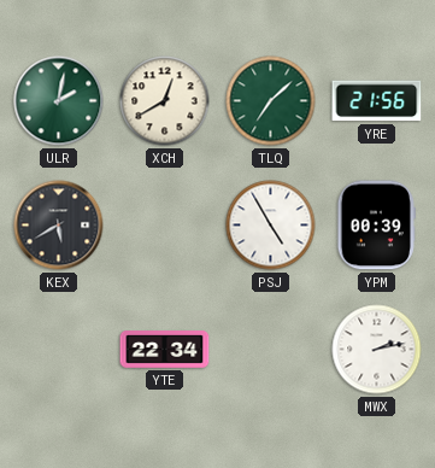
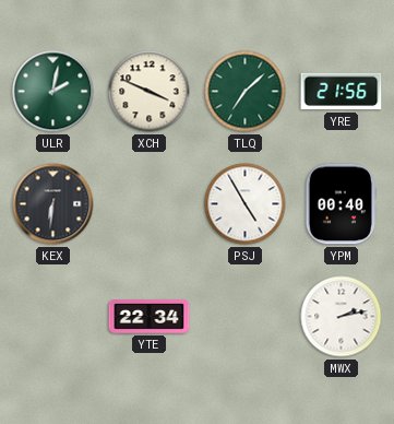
XCH: 12:40 -> 3:49
KEX: 5:40 -> 6:31
YPM: 00:39 -> 00:40
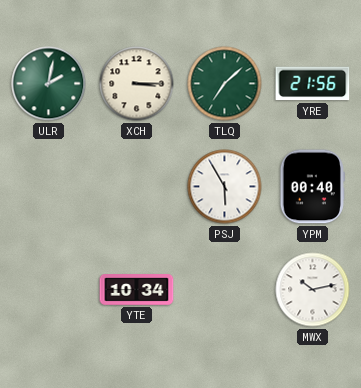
XCH: 3:49 -> 3:15
KEX: 6:31 -> none
PSJ: 4:55 -> 5:55
YTE: 22:34 -> 10:34
MWX: 2:13 -> 10:13
